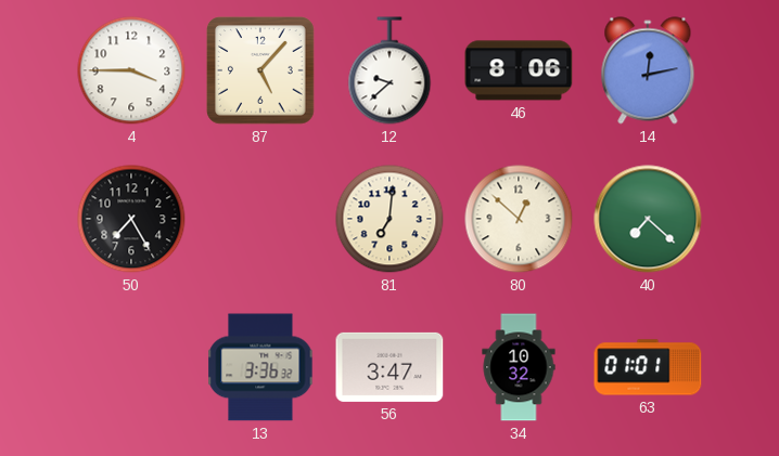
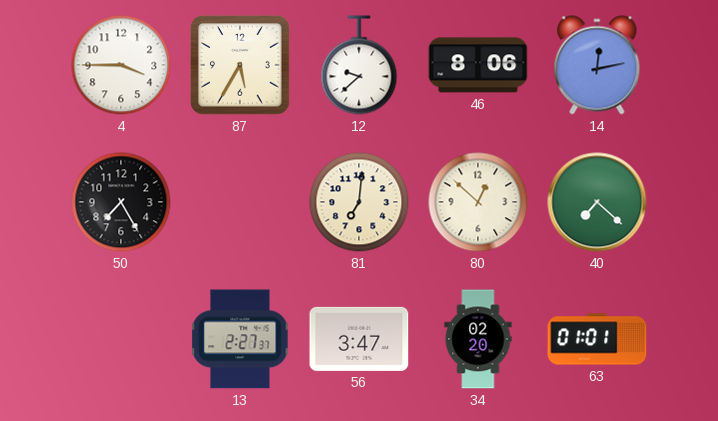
87: 5:07 -> 5:35
13: 3:36 -> 2:27
34: 10:32 -> 02:20
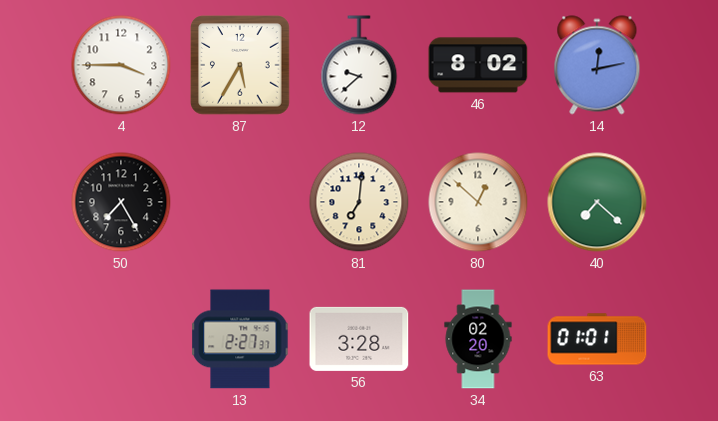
46: 8:06 -> 8:02
56: 3:47 -> 3:28
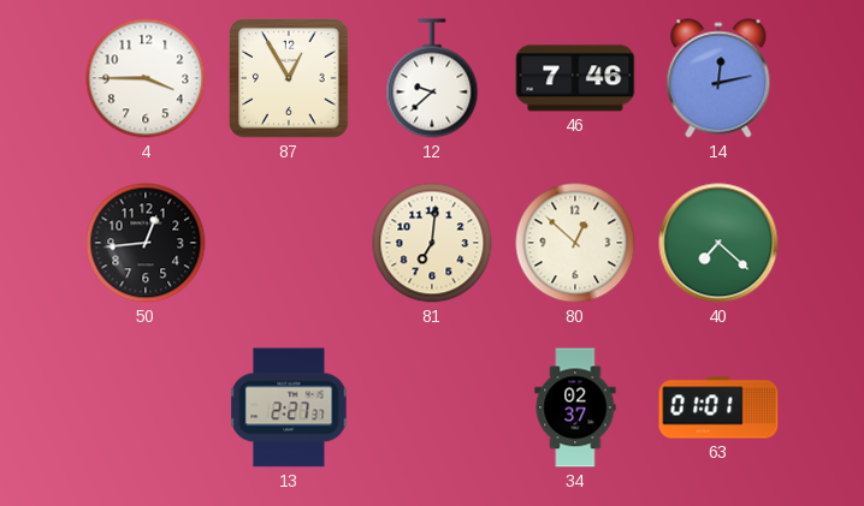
87: 5:35 -> 12:55
46: 8:02 -> 7:46
50: 7:25 -> 12:44
56: 3:28 -> none
34: 02:20 -> 02:37
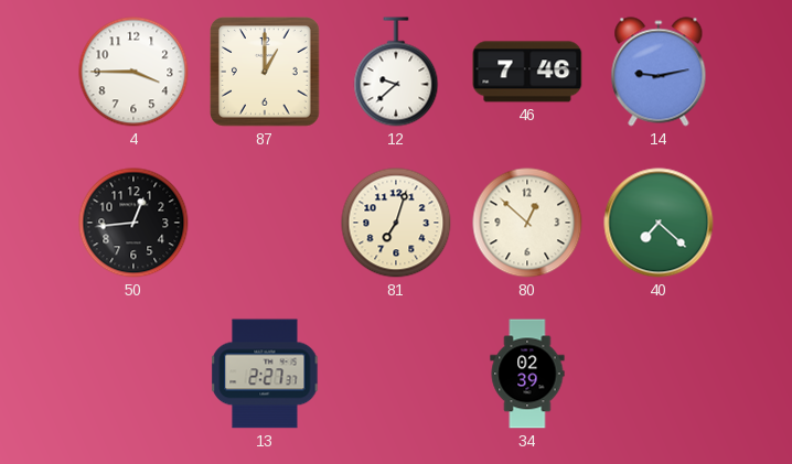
87: 12:55 -> 1:00
14: 12:13 -> 9:13
81: 7:01 -> 7:03
34: 02:37 -> 02:39
63: 01:01 -> none
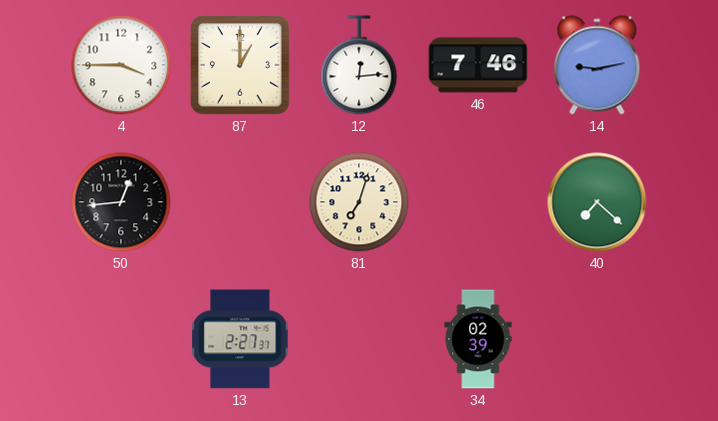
12: 9:38 -> 12:14
80: 12:52 -> none
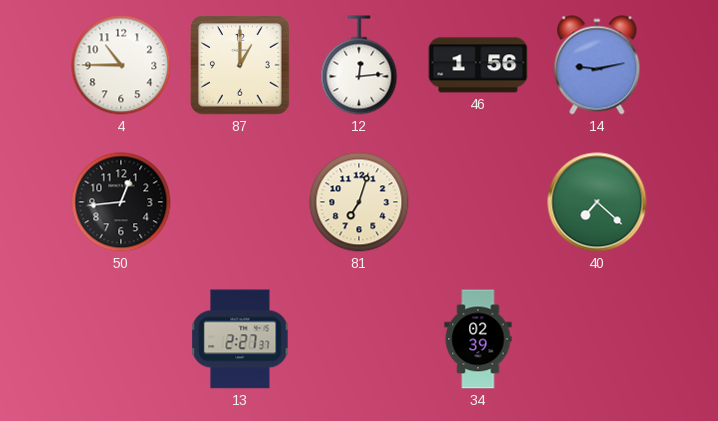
4: 3:45 -> 10:45
46: 7:46 -> 1:56
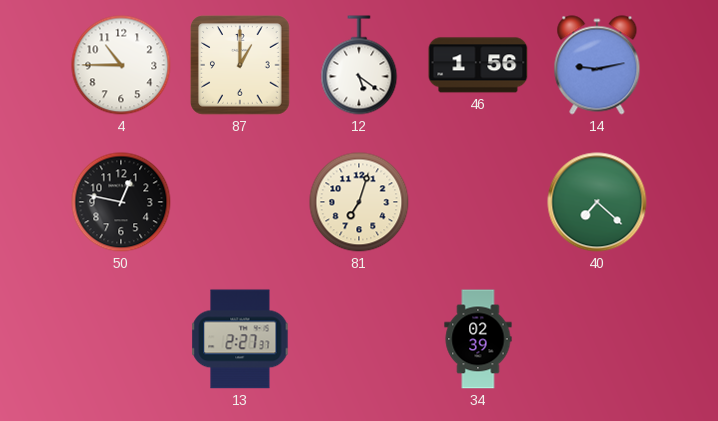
12: 12:14 -> 5:21
50: 12:44 -> 12:47
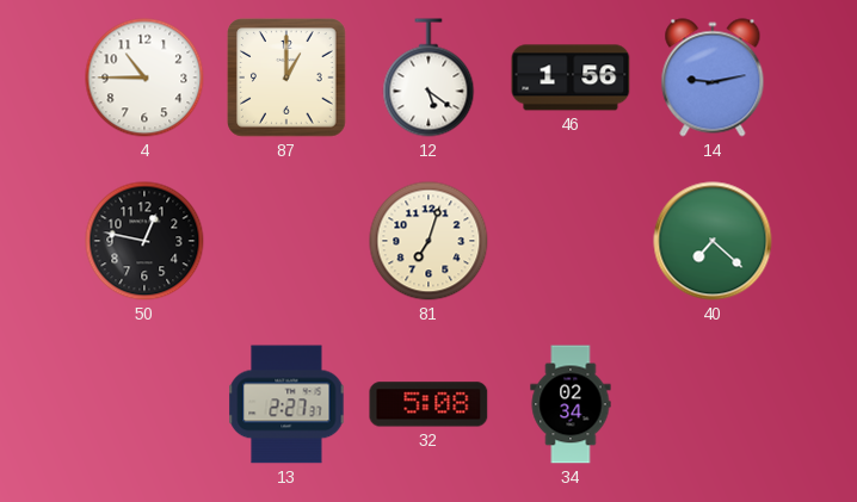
32: none -> 5:08
34: 02:39 -> 02:34
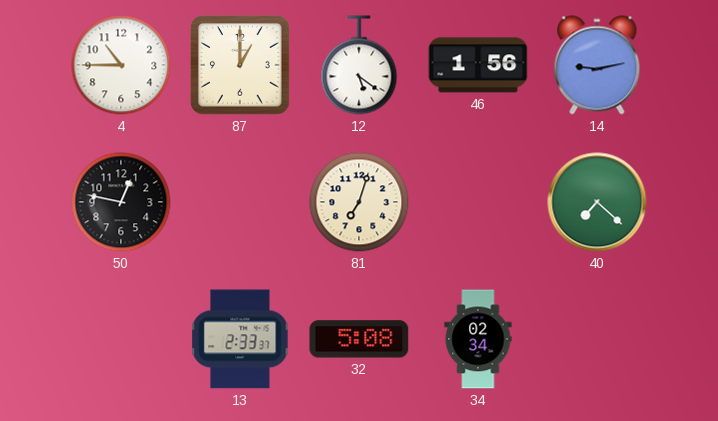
13: 2:27 -> 2:33
